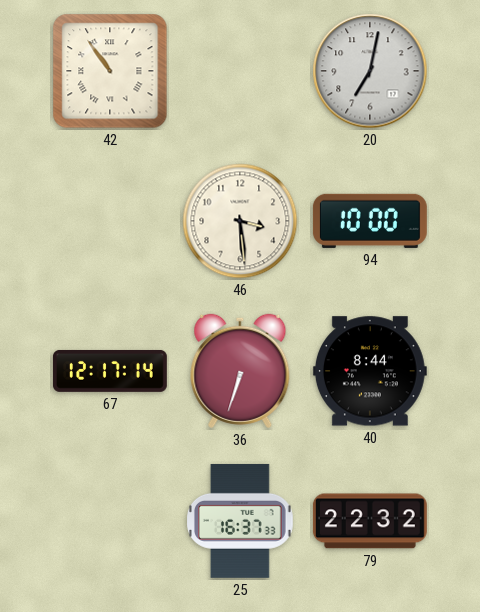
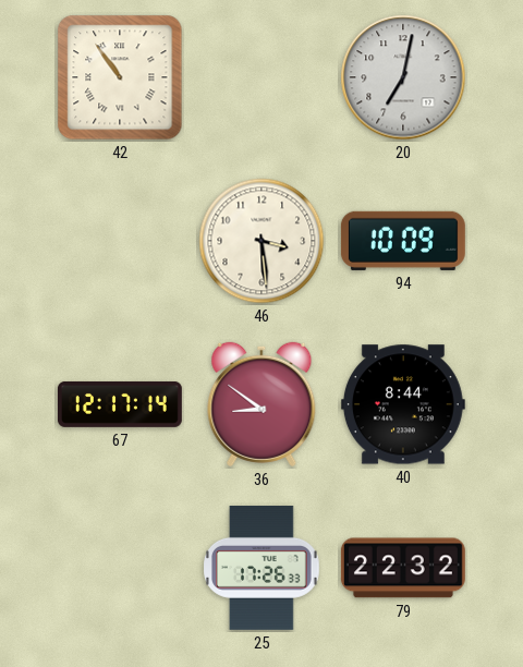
94: 10:00 -> 10:09
36: 6:33 -> 8:51
25: 16:37 -> 17:26
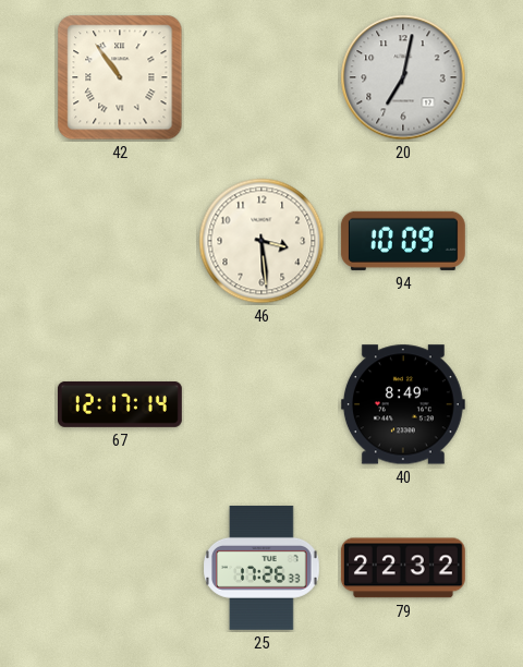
36: 8:51 -> none
40: 8:44 -> 8:49
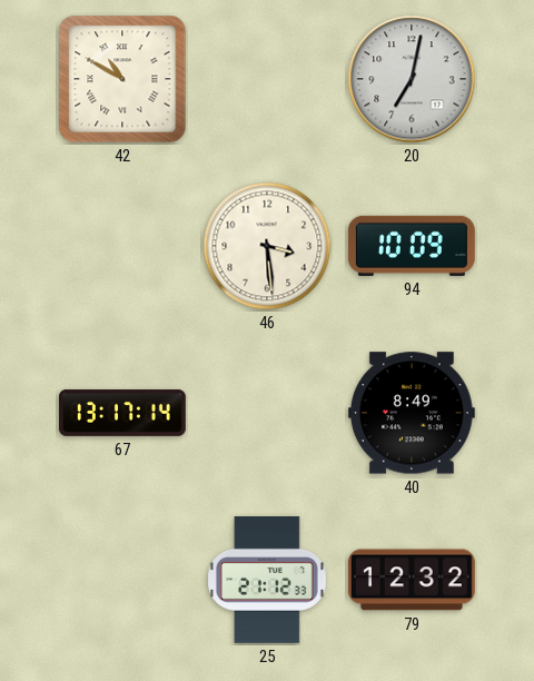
42: 10:54 -> 10:50
67: 12:17 -> 13:17
25: 17:26 -> 21:12
79: 22:32 -> 12:32
